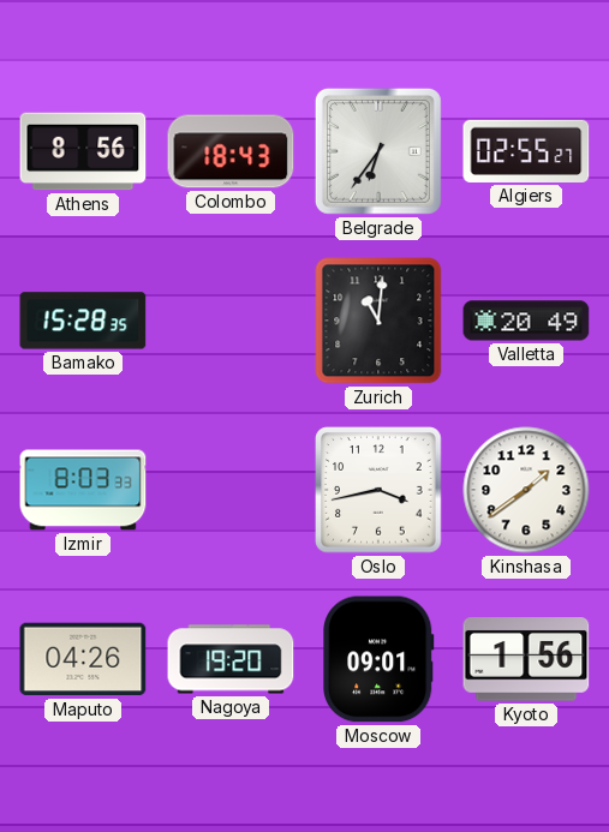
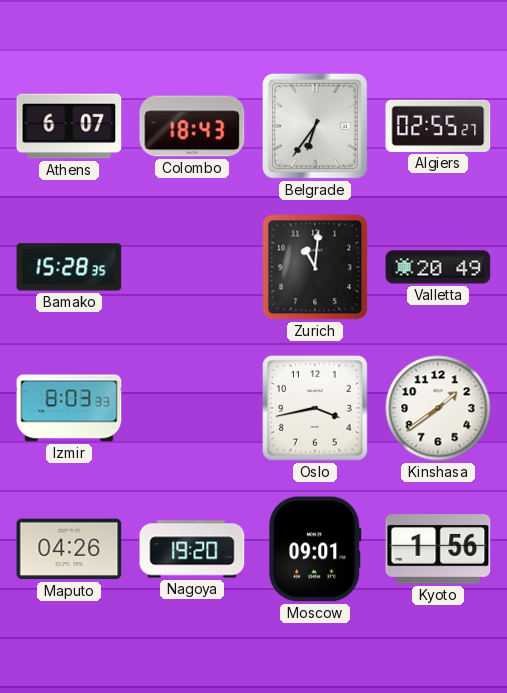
Athens: 8:56 -> 6:07
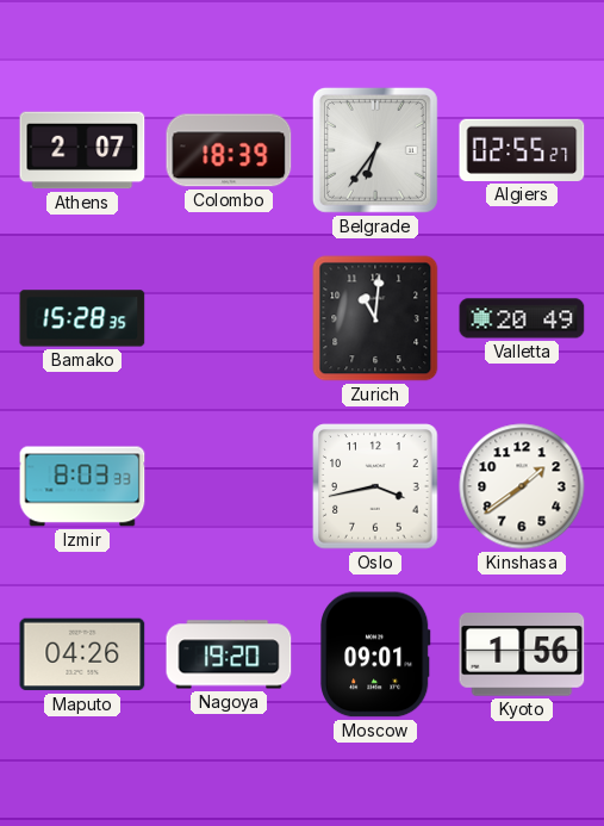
Athens: 6:07 -> 2:07
Colombo: 18:43 -> 18:39
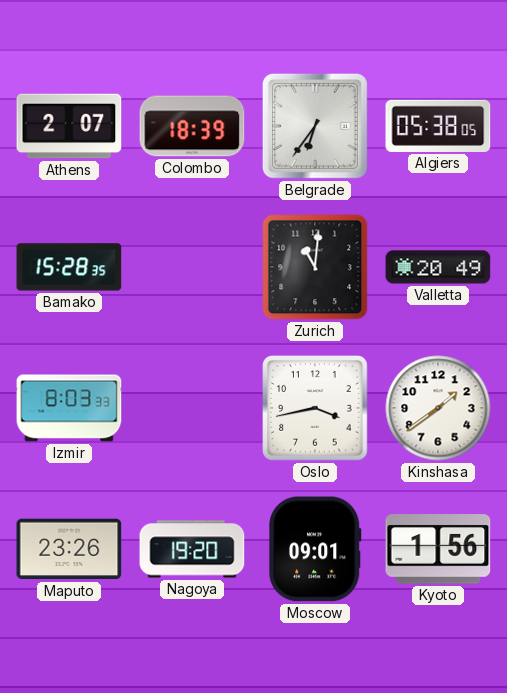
Algiers: 02:55 -> 05:38
Maputo: 04:26 -> 23:26
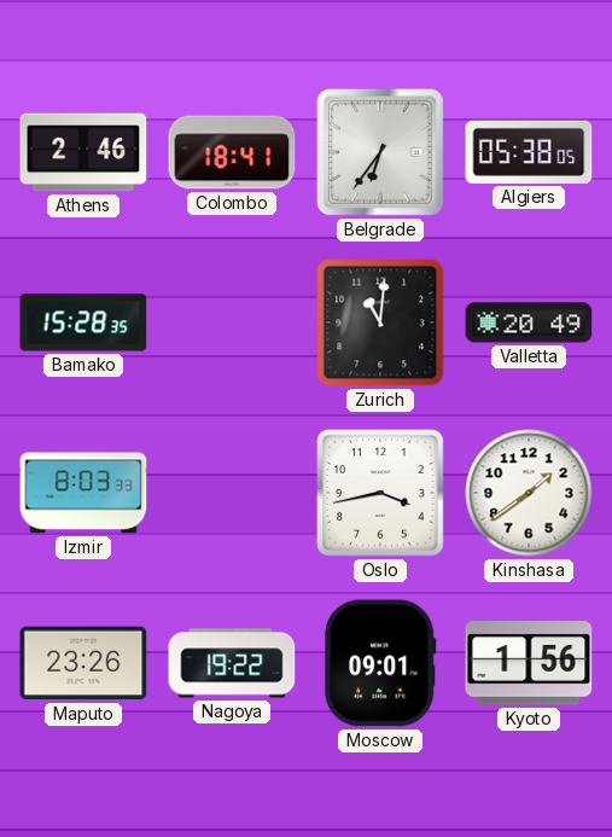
Athens: 2:07 -> 2:46
Colombo: 18:39 -> 18:41
Nagoya: 19:20 -> 19:22
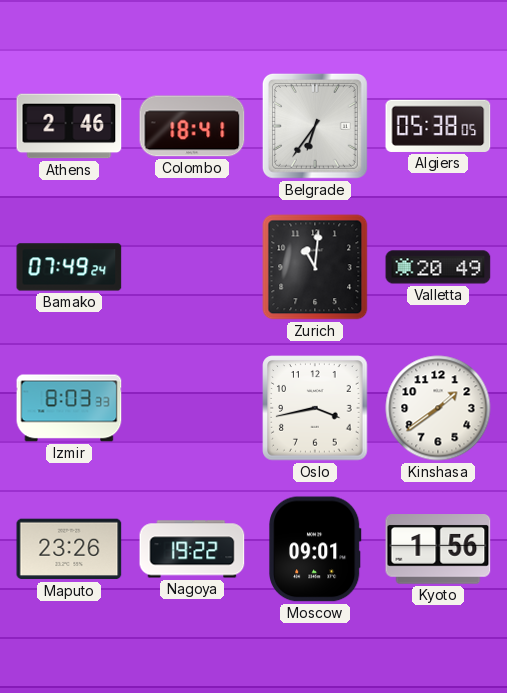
Bamako: 15:28 -> 07:49
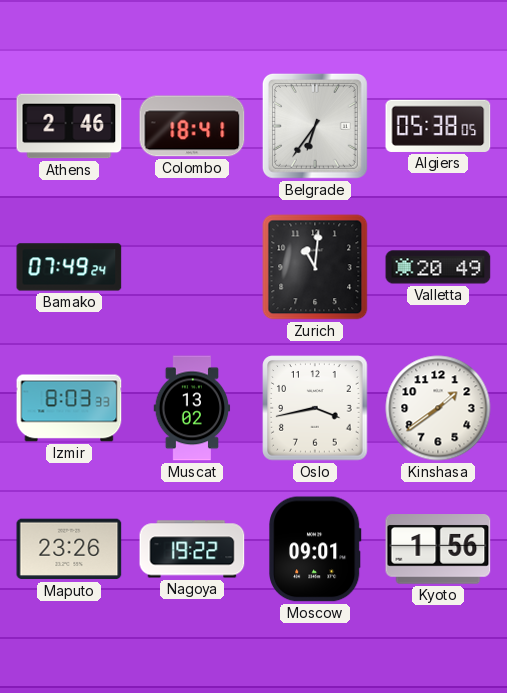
Muscat: none -> 13:02
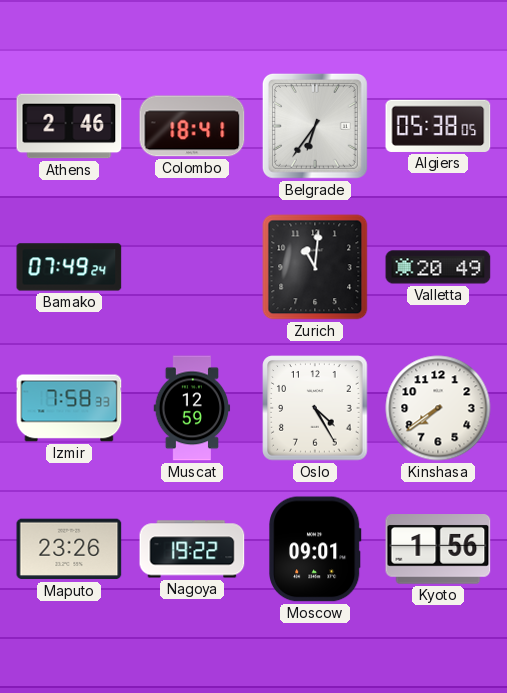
Izmir: 8:03 -> 7:58
Muscat: 13:02 -> 12:59
Oslo: 3:43 -> 4:25
Kinshasa: 1:39 -> 7:39
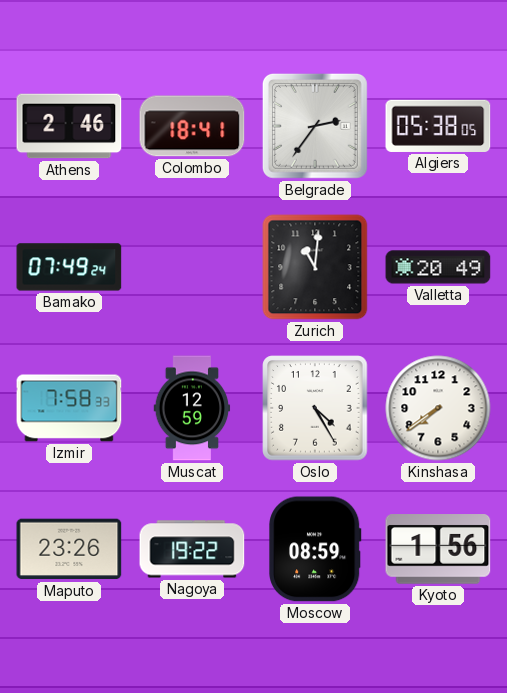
Belgrade: 6:36 -> 2:36
Moscow: 09:01 -> 08:59
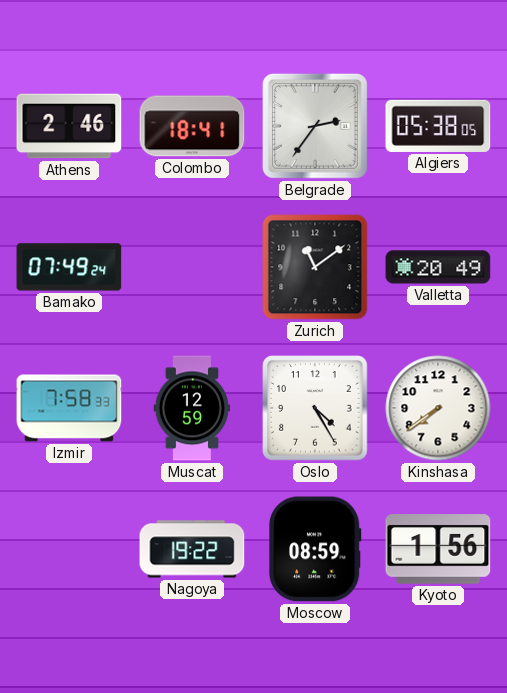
Zurich: 11:01 -> 11:09
Maputo: 23:26 -> none
